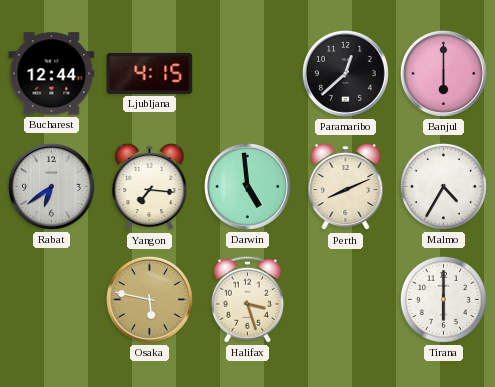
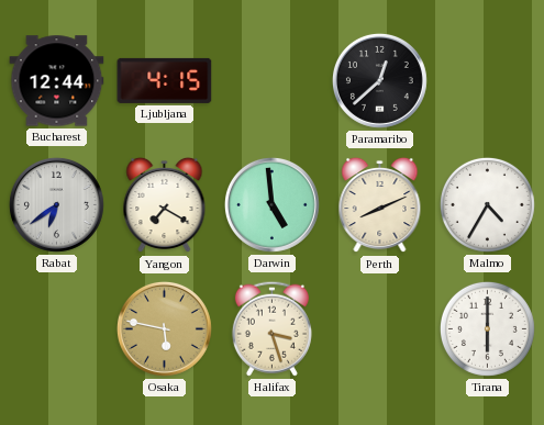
Banjul: 6:00 -> none
Yangon: 7:16 -> 7:20
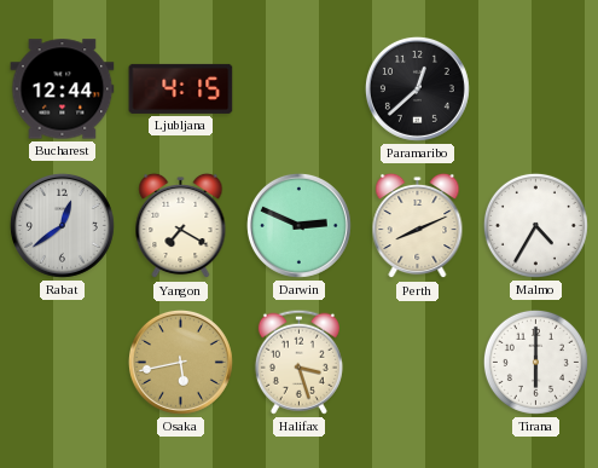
Rabat: 6:39 -> 12:39
Darwin: 4:59 -> 2:49
Osaka: 5:47 -> 5:43
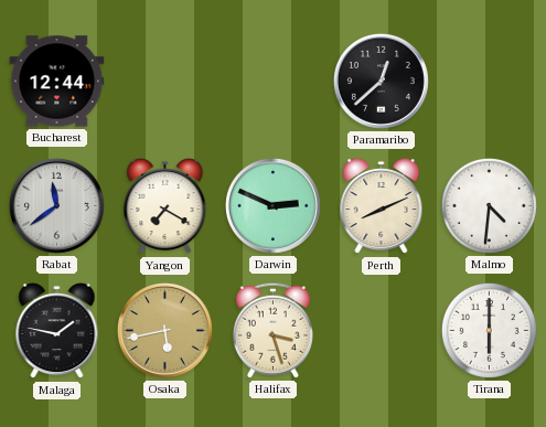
Ljubljana: 4:15 -> none
Rabat: 12:39 -> 11:39
Malmo: 4:35 -> 4:31
Malaga: none -> 1:47
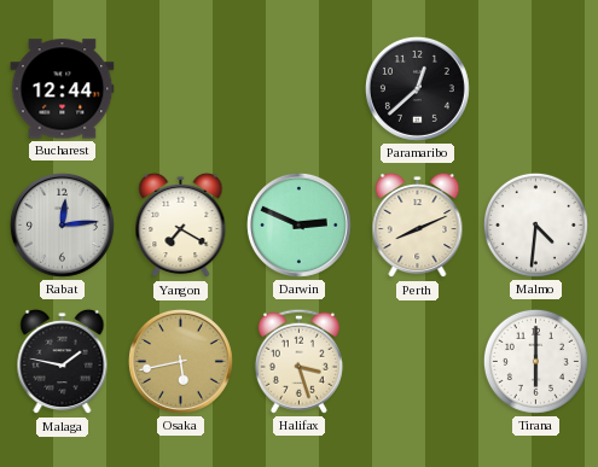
Rabat: 11:39 -> 12:14
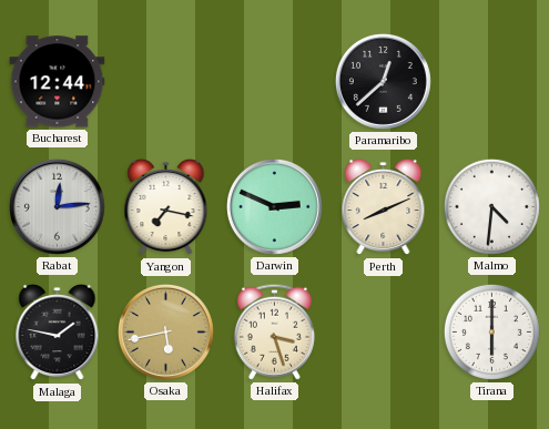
Yangon: 7:20 -> 7:17
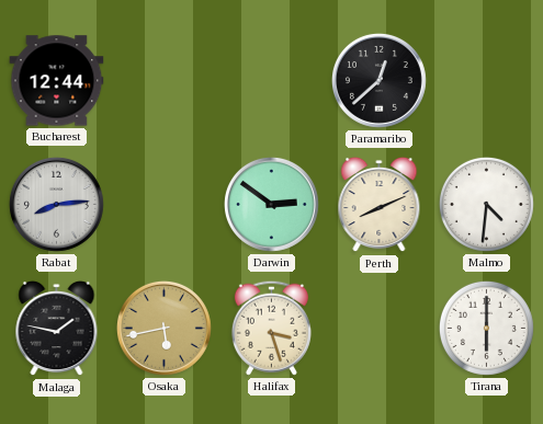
Rabat: 12:14 -> 8:14
Yangon: 7:17 -> none
Darwin: 2:49 -> 2:51
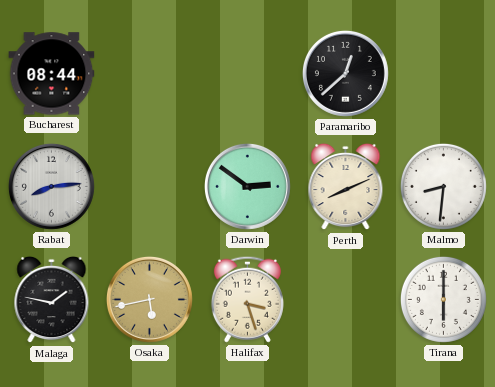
Bucharest: 12:44 -> 08:44
Malmo: 4:31 -> 8:31
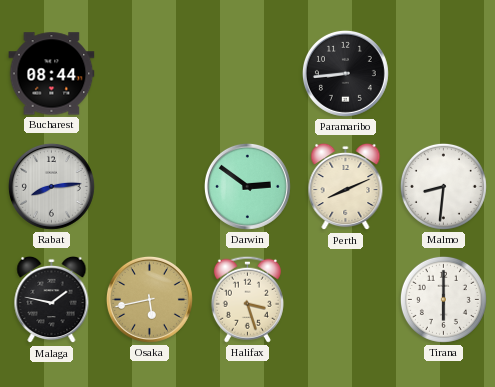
Paramaribo: 12:38 -> 8:44
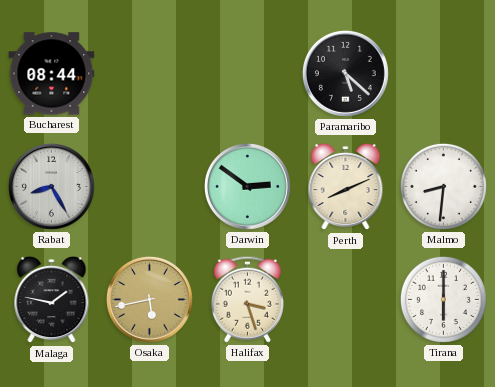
Paramaribo: 8:44 -> 5:22
Rabat: 8:14 -> 8:25
